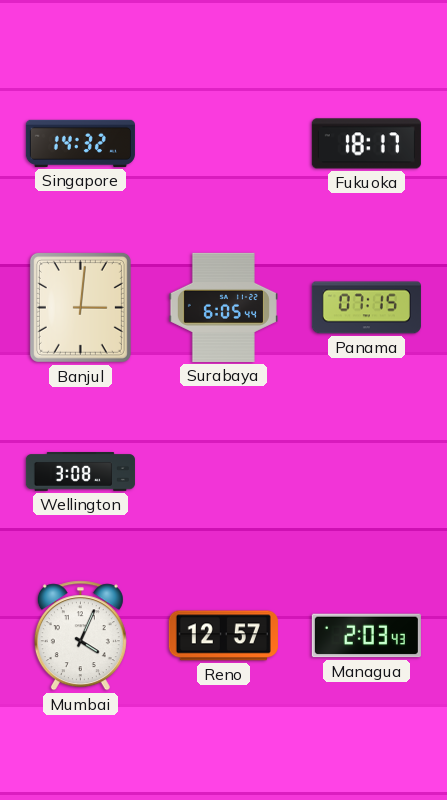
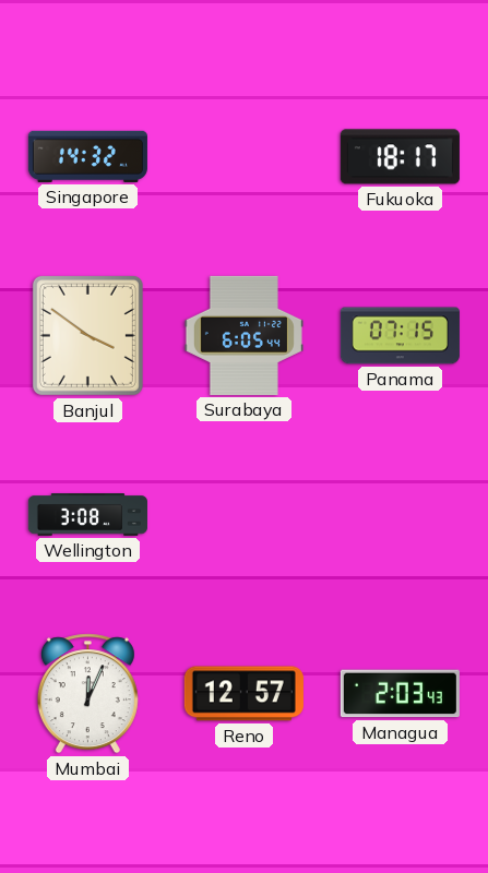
Banjul: 3:01 -> 3:51
Mumbai: 4:04 -> 12:04
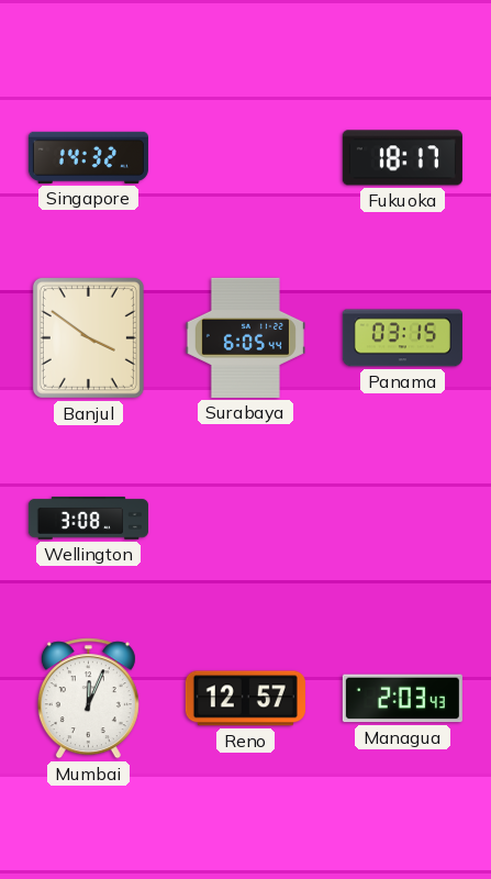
Panama: 07:15 -> 03:15
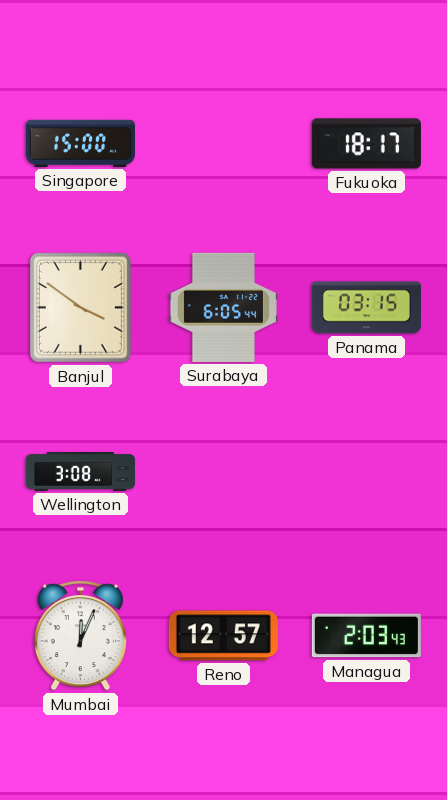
Singapore: 14:32 -> 15:00
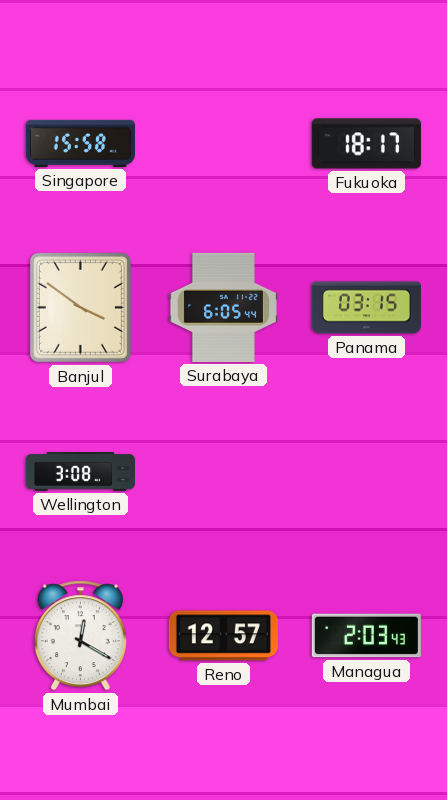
Singapore: 15:00 -> 15:58
Mumbai: 12:04 -> 12:20
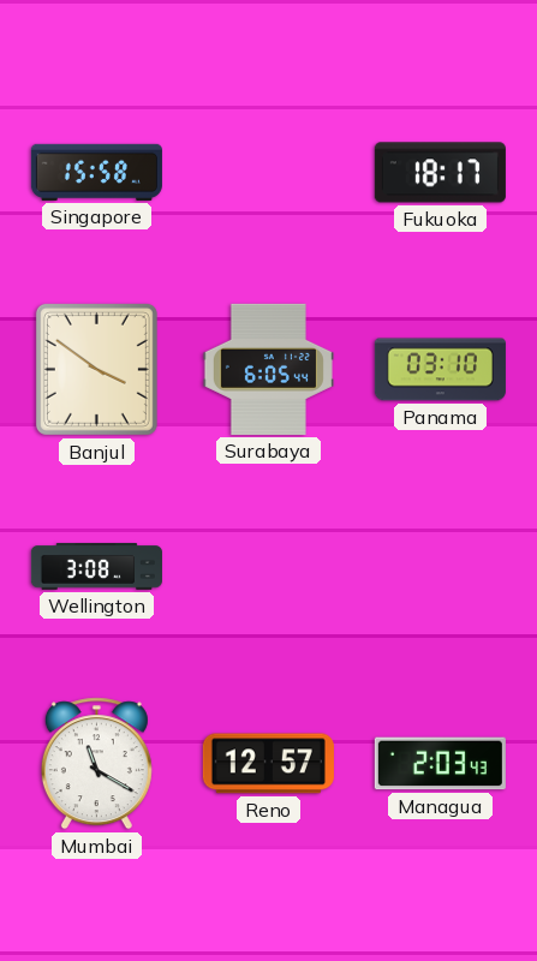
Panama: 03:15 -> 03:10
Mumbai: 12:20 -> 11:20
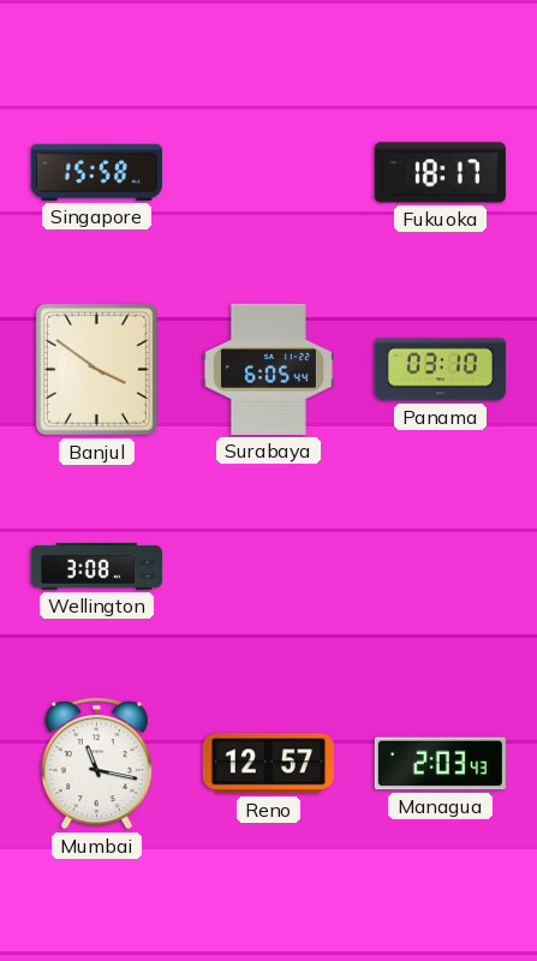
Mumbai: 11:20 -> 11:17
